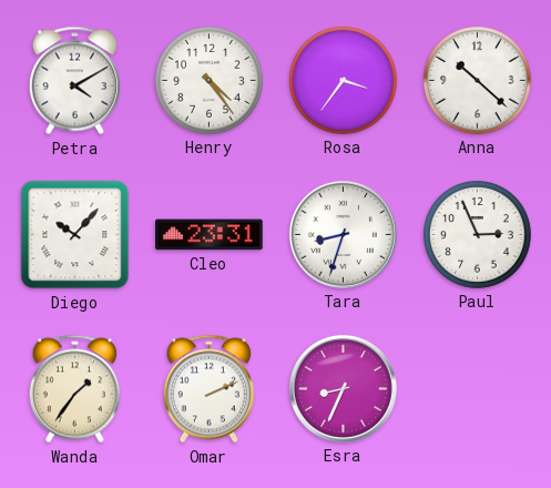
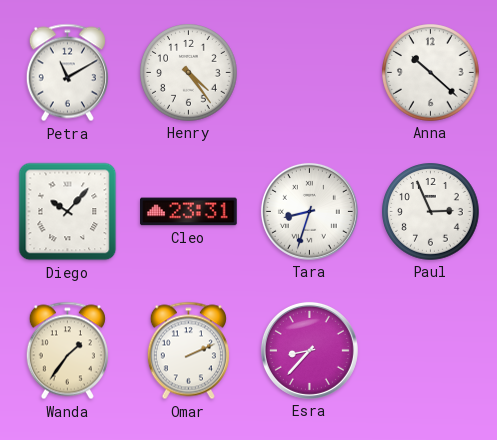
Petra: 4:10 -> 11:10
Rosa: 3:36 -> none
Esra: 8:34 -> 8:37
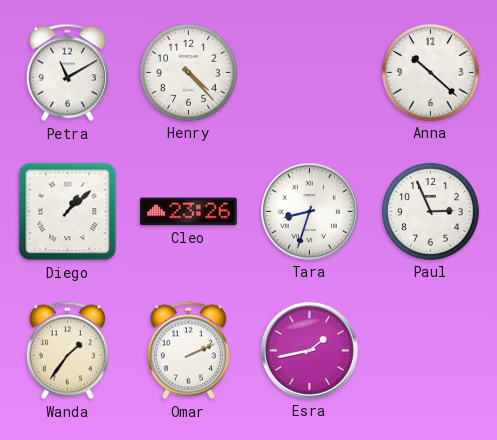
Henry: 4:24 -> 4:23
Diego: 10:07 -> 1:08
Cleo: 23:31 -> 23:26
Esra: 8:37 -> 1:43
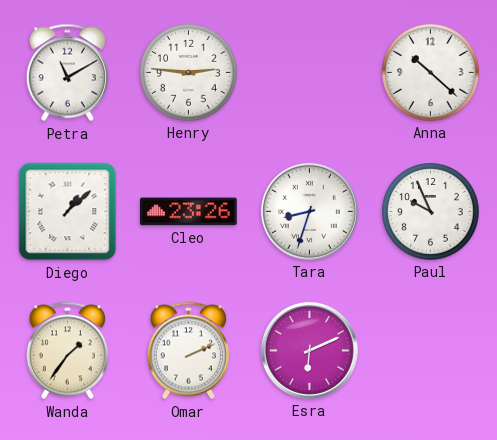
Henry: 4:23 -> 2:46
Paul: 2:56 -> 9:56
Esra: 1:43 -> 6:11
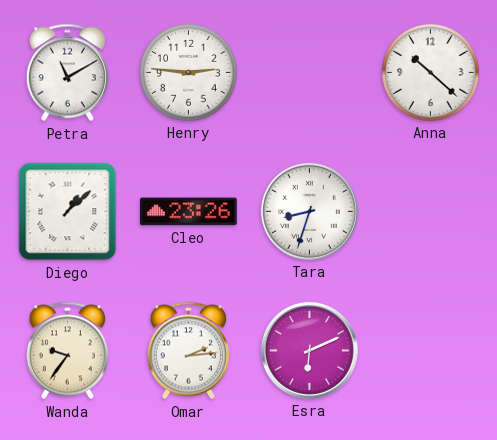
Paul: 9:56 -> none
Wanda: 1:36 -> 9:36
Omar: 2:11 -> 2:14
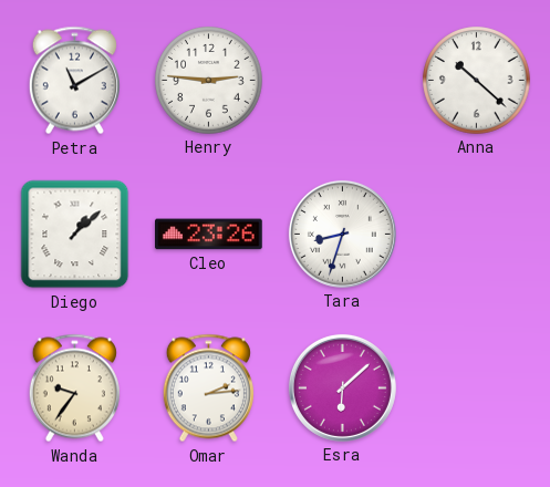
Esra: 6:11 -> 6:08
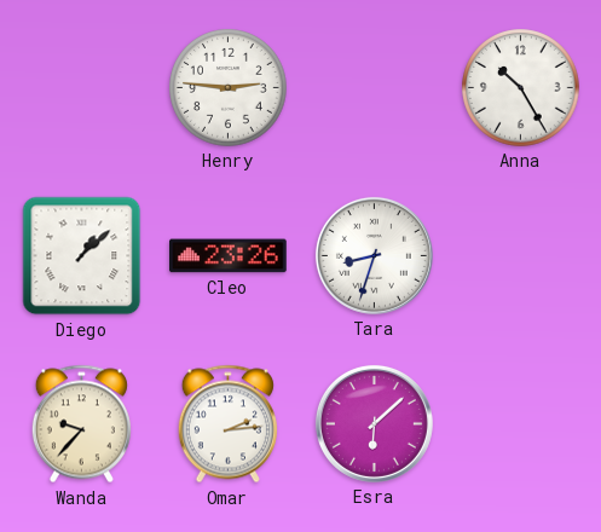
Petra: 11:10 -> none
Anna: 10:22 -> 10:25
Wanda: 9:36 -> 9:37
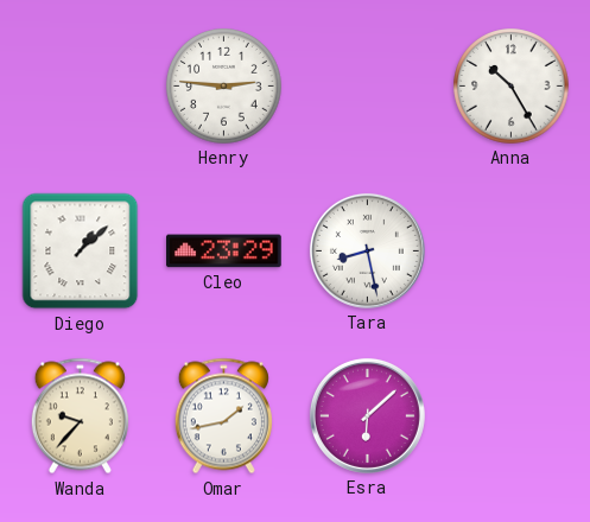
Cleo: 23:26 -> 23:29
Tara: 8:33 -> 8:28
Omar: 2:14 -> 1:43
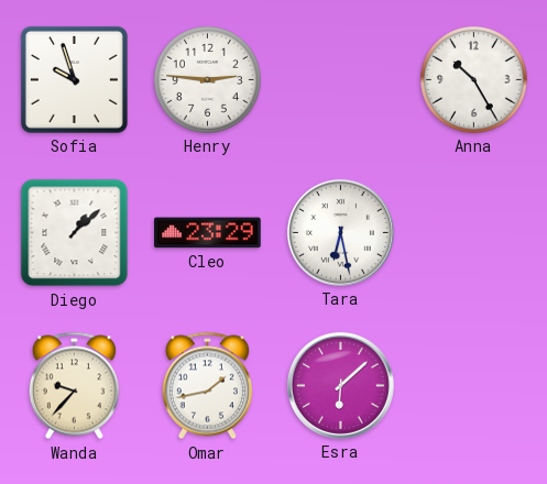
Sofia: none -> 9:57
Tara: 8:28 -> 6:28
